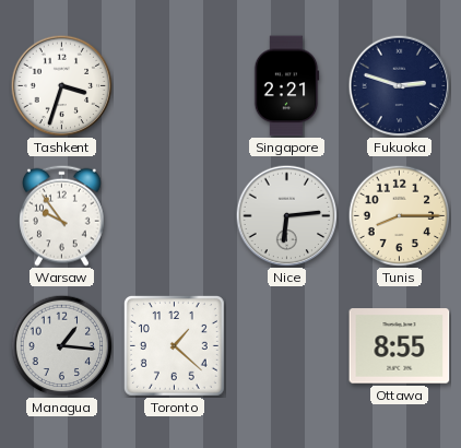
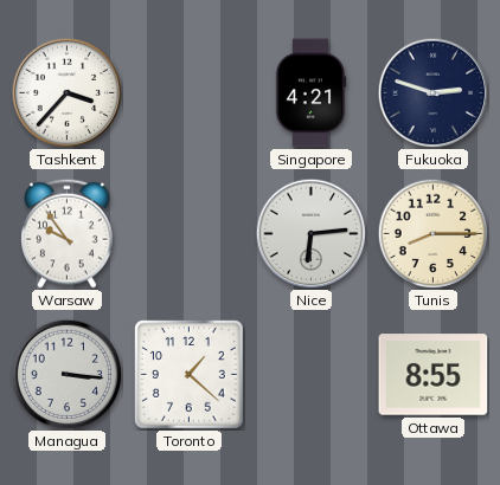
Tashkent: 3:33 -> 3:37
Singapore: 2:21 -> 4:21
Managua: 1:16 -> 3:16
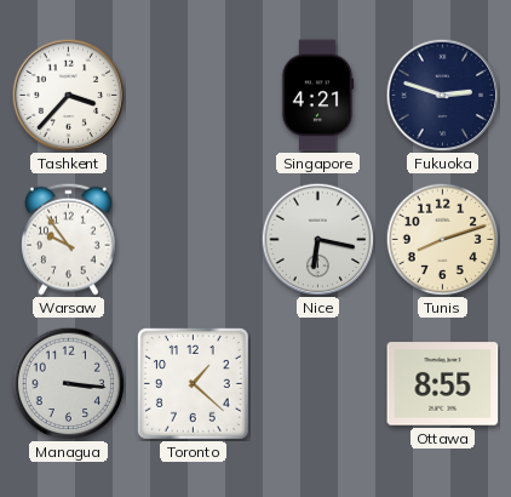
Nice: 6:14 -> 6:17
Tunis: 8:15 -> 8:12
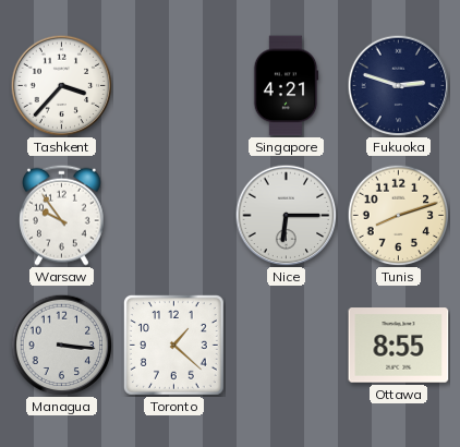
Nice: 6:17 -> 6:15
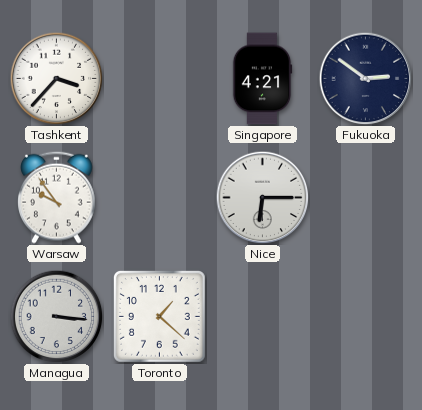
Fukuoka: 2:48 -> 2:51
Tunis: 8:12 -> none
Ottawa: 8:55 -> none
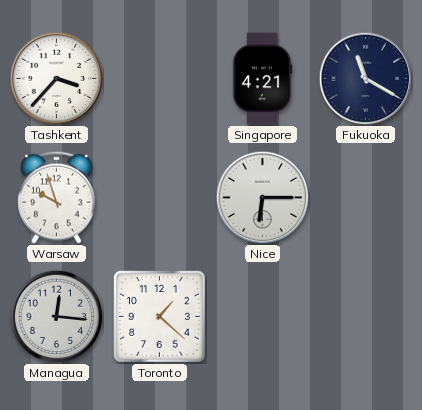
Fukuoka: 2:51 -> 11:20
Warsaw: 9:54 -> 9:57
Managua: 3:16 -> 12:16
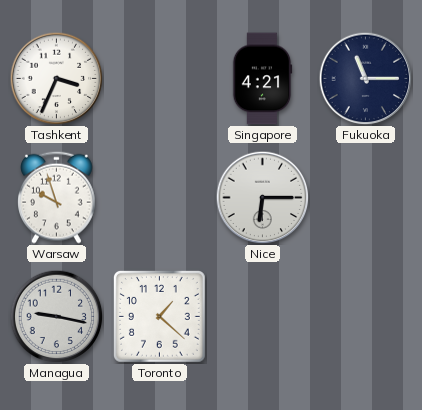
Tashkent: 3:37 -> 3:34
Fukuoka: 11:20 -> 11:15
Managua: 12:16 -> 9:17
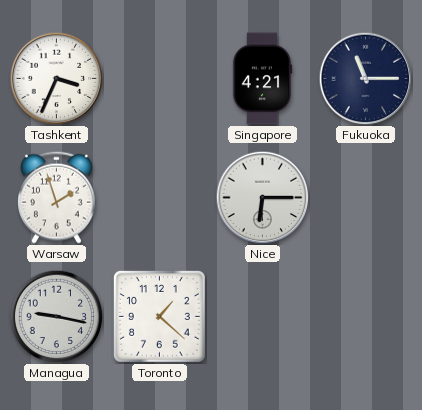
Warsaw: 9:57 -> 1:57
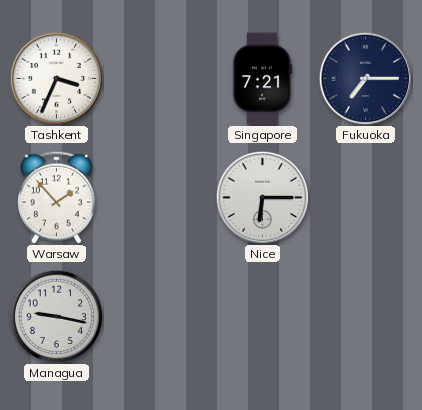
Singapore: 4:21 -> 7:21
Fukuoka: 11:15 -> 7:15
Warsaw: 1:57 -> 1:53
Toronto: 1:22 -> none
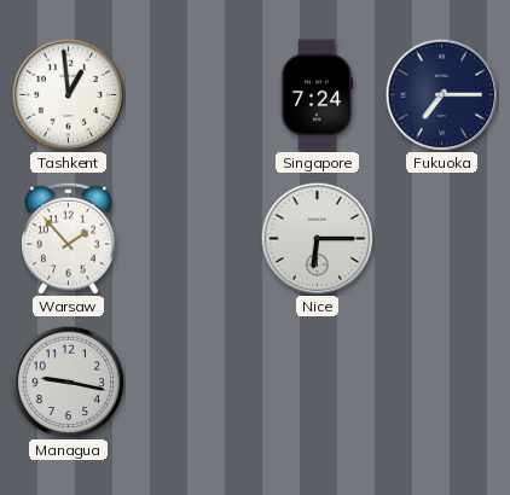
Tashkent: 3:34 -> 12:59
Singapore: 7:21 -> 7:24
